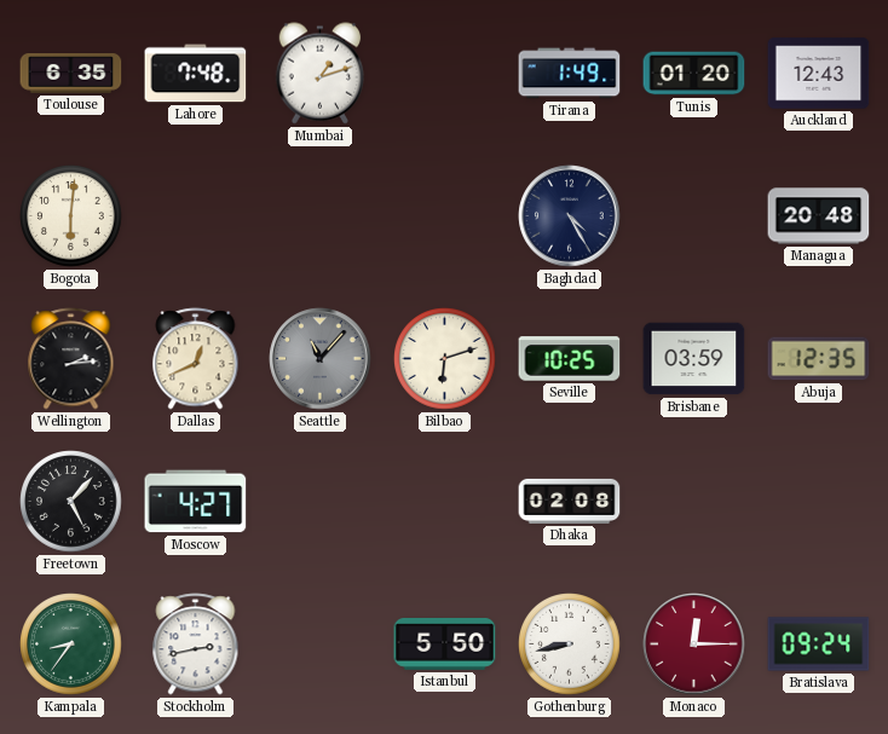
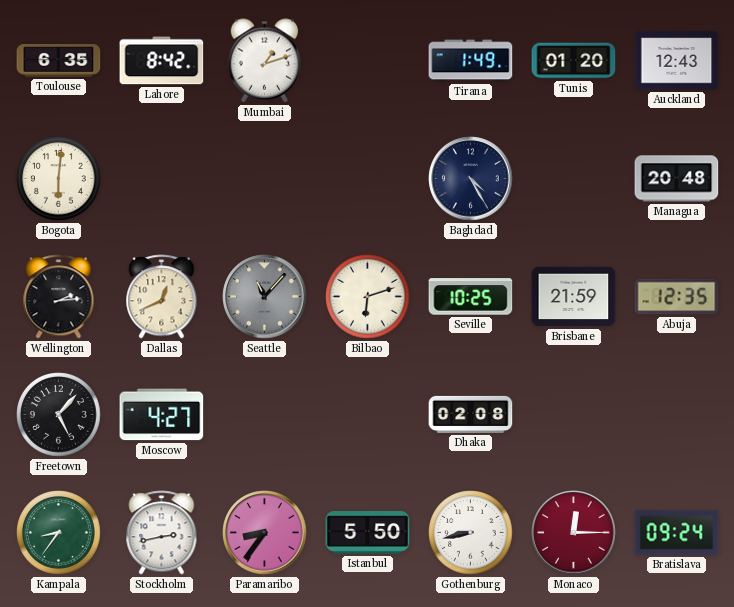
Lahore: 7:48 -> 8:42
Brisbane: 03:59 -> 21:59
Paramaribo: none -> 8:36
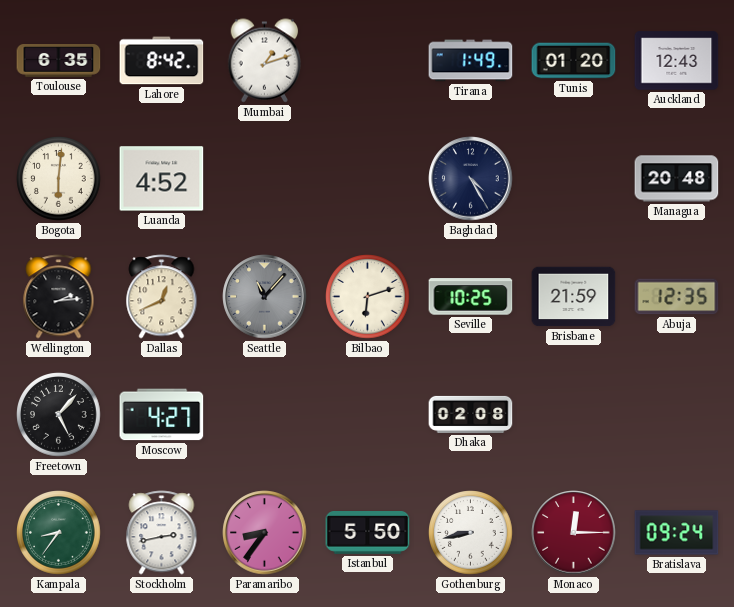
Luanda: none -> 4:52
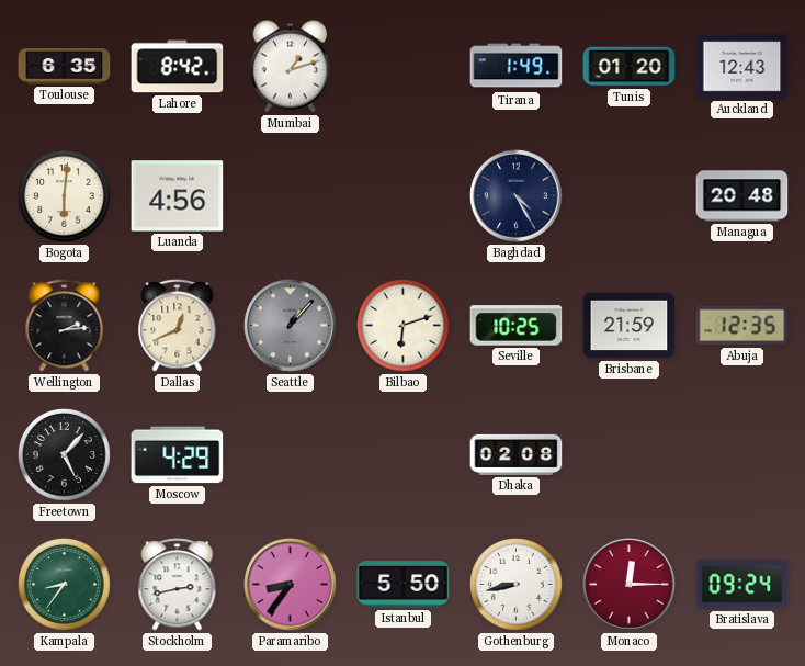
Luanda: 4:52 -> 4:56
Seattle: 11:07 -> 1:07
Moscow: 4:27 -> 4:29
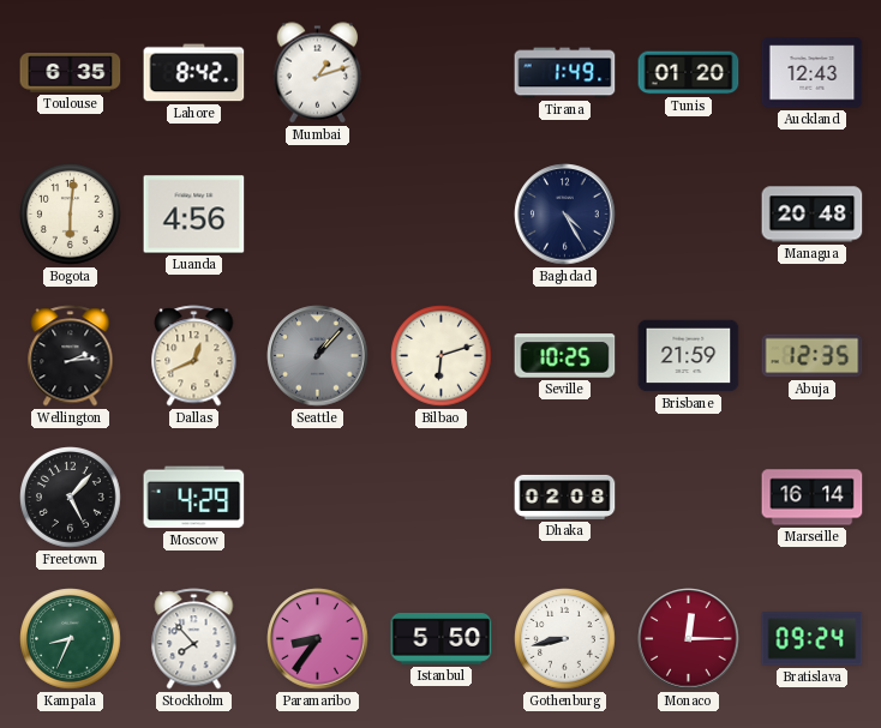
Marseille: none -> 16:14
Kampala: 8:36 -> 8:34
Stockholm: 2:43 -> 7:53
